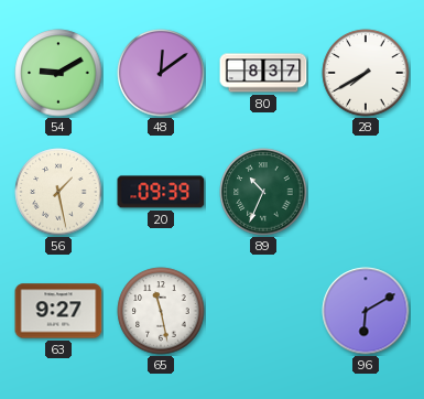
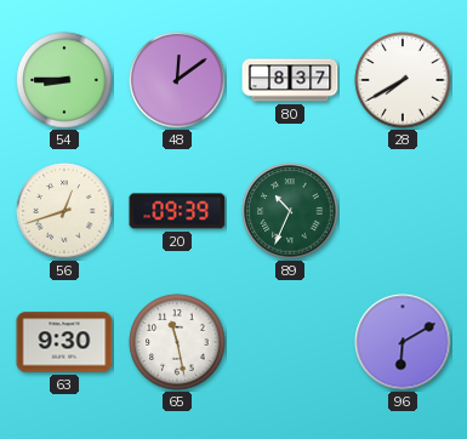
54: 9:10 -> 8:45
56: 1:28 -> 12:42
63: 9:27 -> 9:30
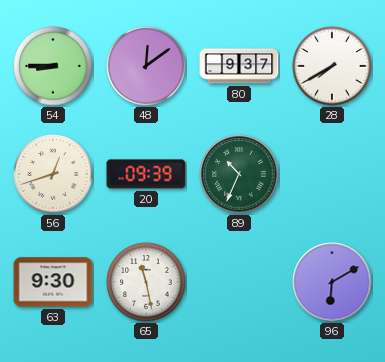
80: 8:37 -> 9:37
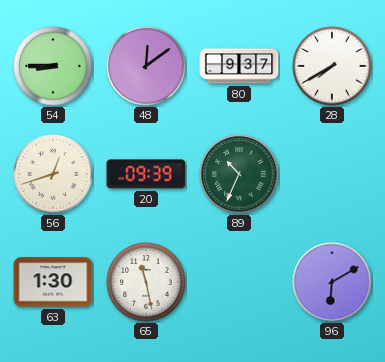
63: 9:30 -> 1:30
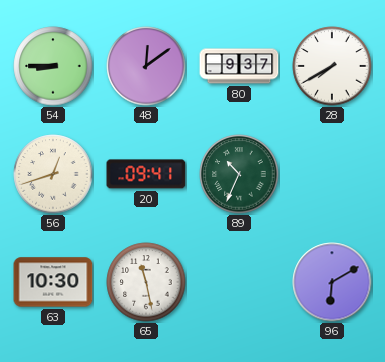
20: 09:39 -> 09:41
63: 1:30 -> 10:30
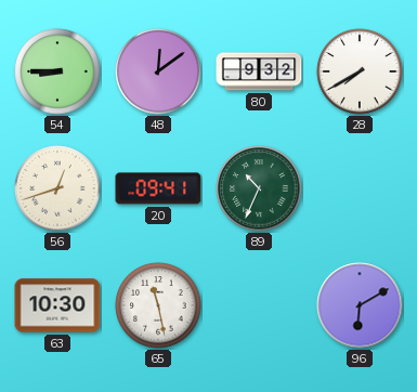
80: 9:37 -> 9:32
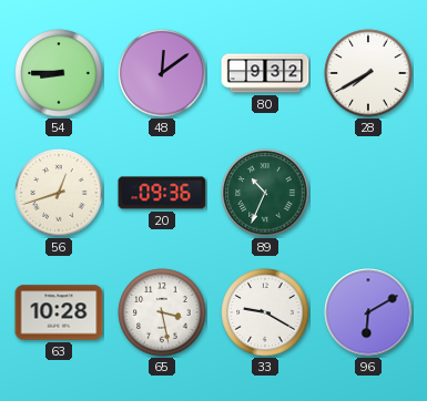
20: 09:41 -> 09:36
63: 10:30 -> 10:28
65: 11:28 -> 3:28
33: none -> 9:20
